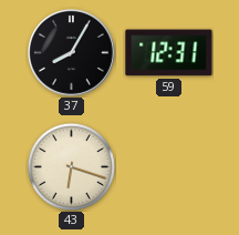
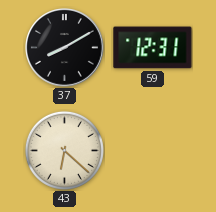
37: 8:05 -> 8:10
43: 6:18 -> 6:22
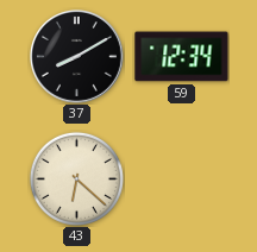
59: 12:31 -> 12:34
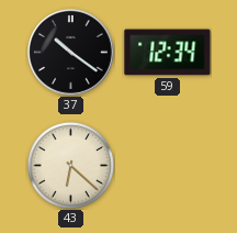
37: 8:10 -> 10:21
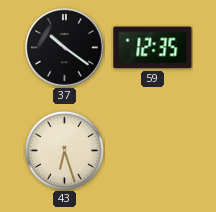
59: 12:34 -> 12:35
43: 6:22 -> 6:27
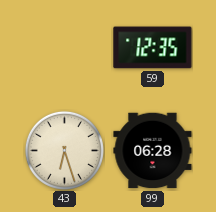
37: 10:21 -> none
99: none -> 06:28
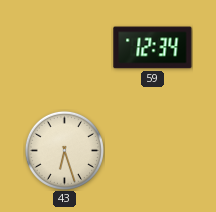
59: 12:35 -> 12:34
99: 06:28 -> none
